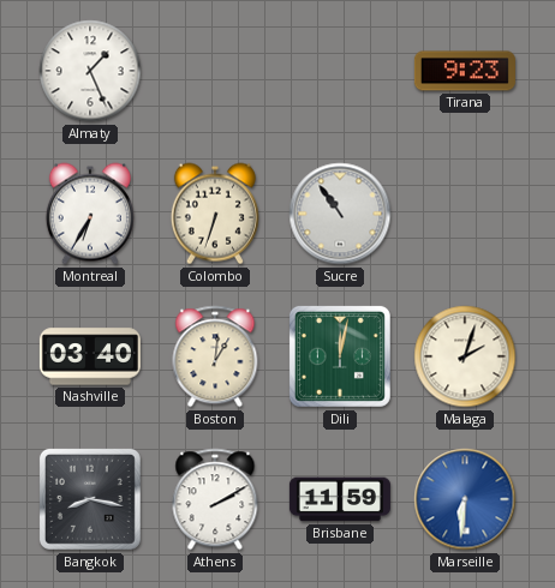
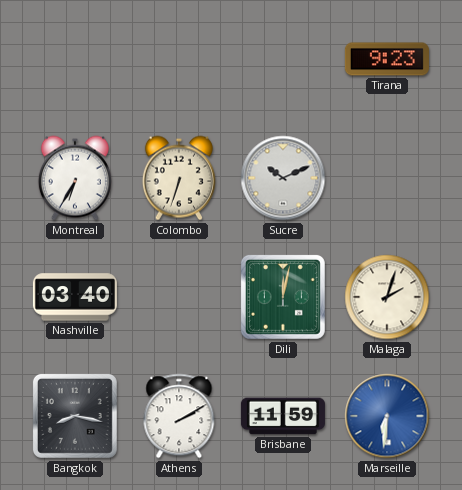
Almaty: 1:26 -> none
Sucre: 10:54 -> 10:11
Boston: 1:01 -> none
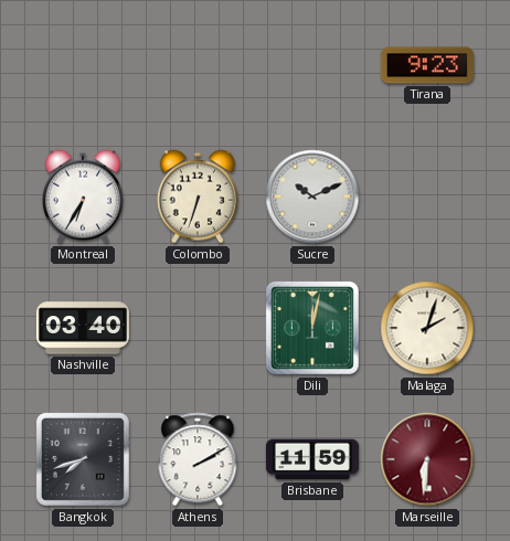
Bangkok: 8:17 -> 7:42
Marseille dial: blue -> burgundy
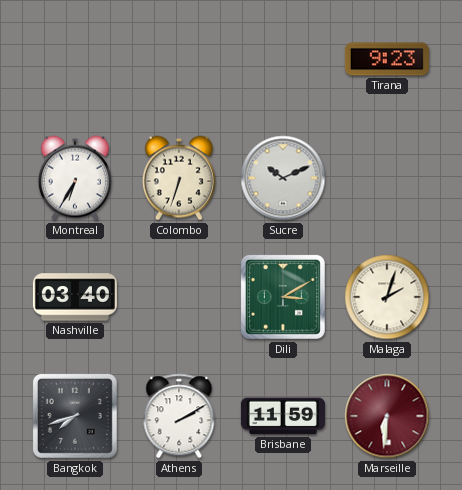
Dili: 12:02 -> 3:10
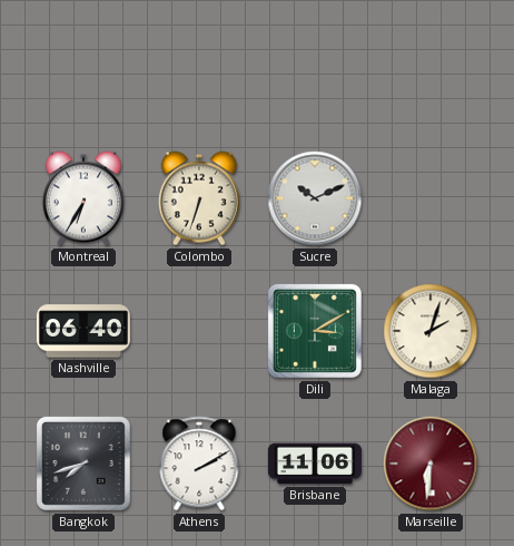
Tirana: 9:23 -> none
Nashville: 03:40 -> 06:40
Brisbane: 11:59 -> 11:06
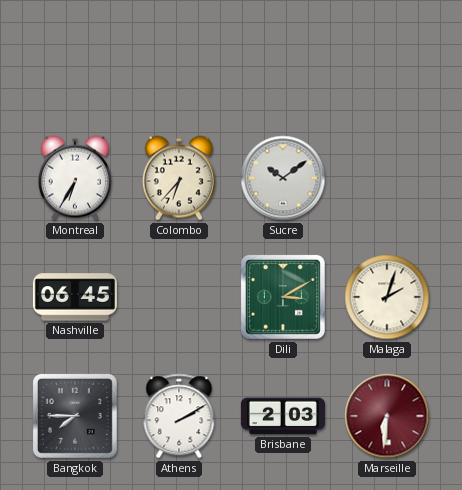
Colombo: 6:33 -> 6:37
Sucre: 10:11 -> 10:09
Nashville: 06:40 -> 06:45
Bangkok: 7:42 -> 7:45
Brisbane: 11:06 -> 2:03
